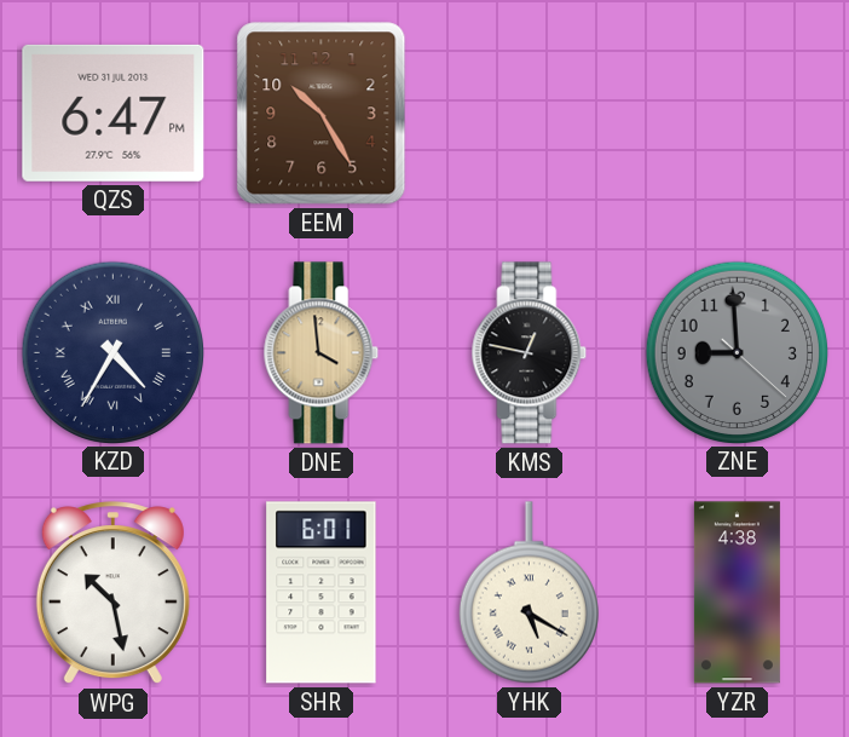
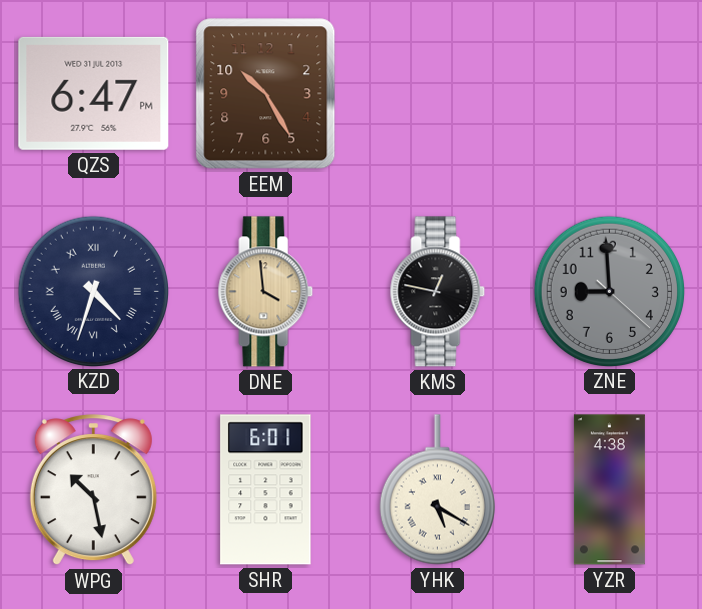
KZD: 4:35 -> 4:33
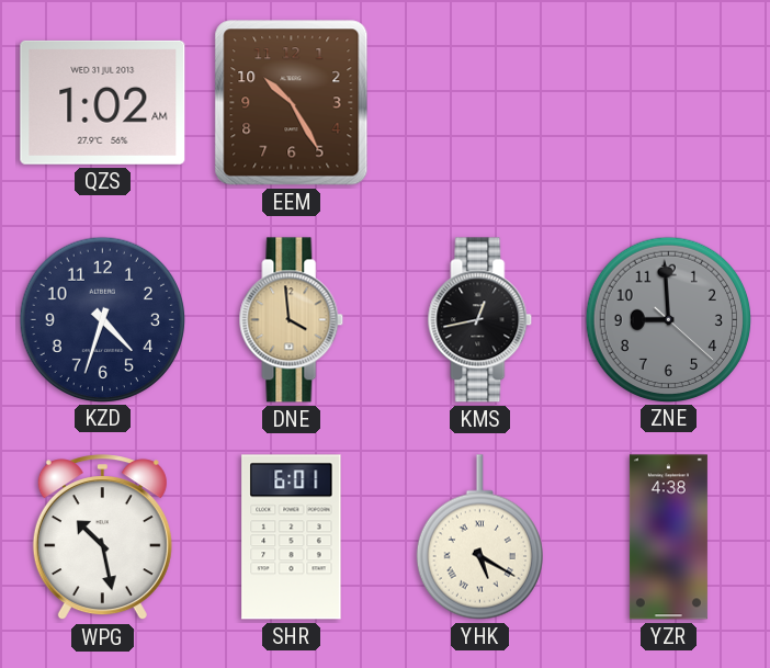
QZS: 6:47 -> 1:02
KZD numerals: Roman -> Arabic
KMS: 12:47 -> 12:43
